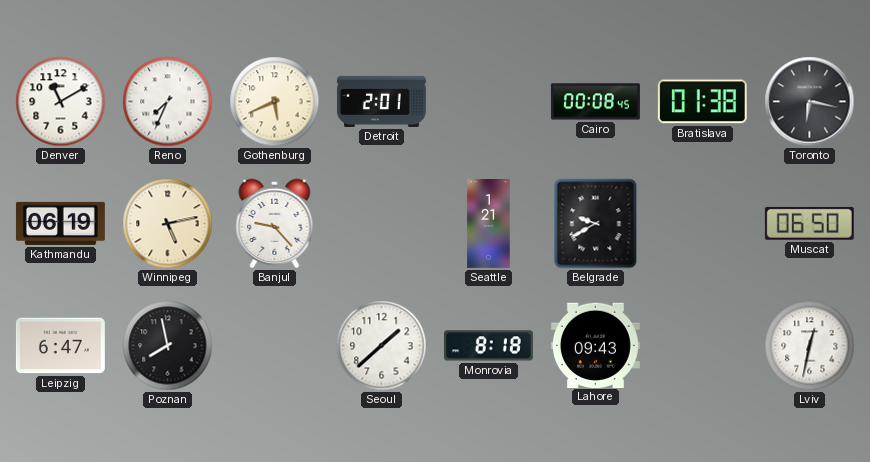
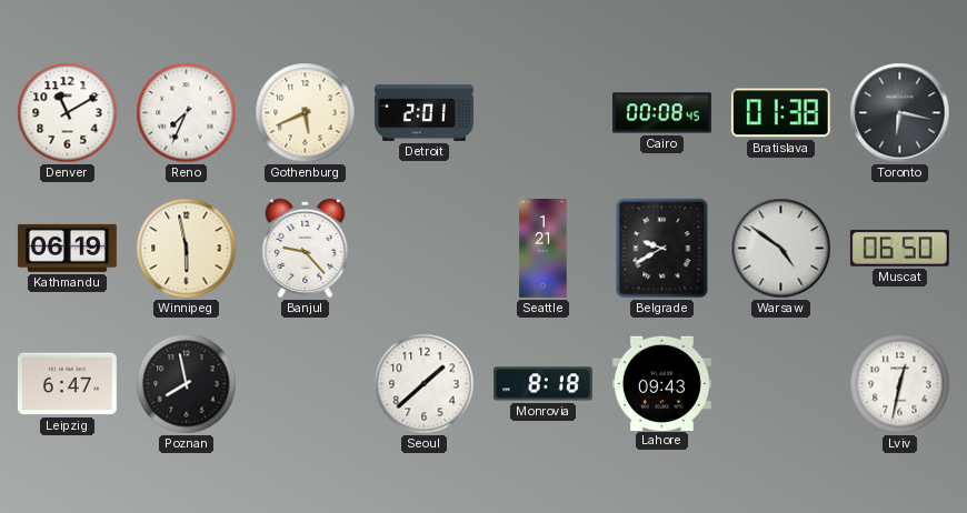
Winnipeg: 5:13 -> 5:58
Warsaw: none -> 4:51
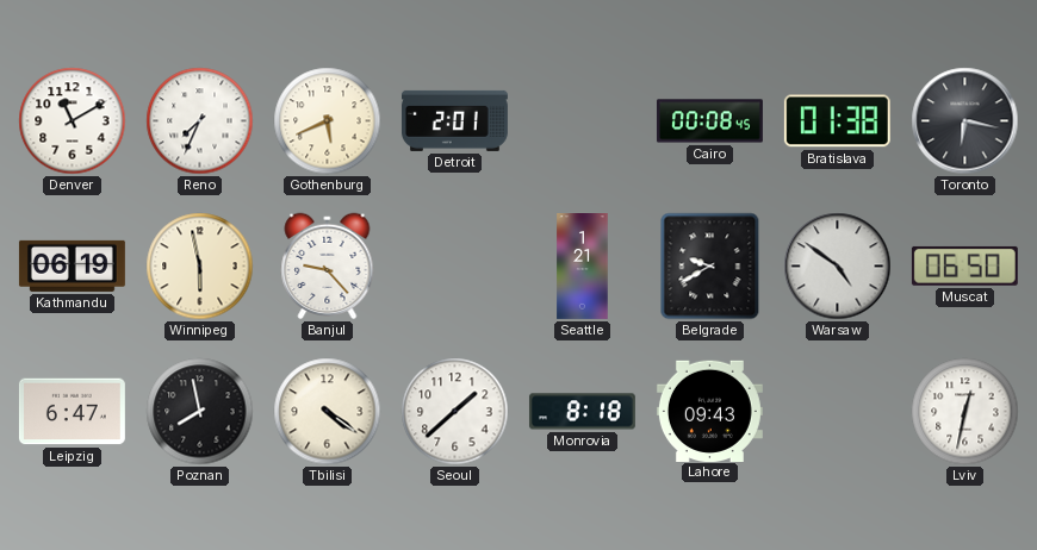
Tbilisi: none -> 4:21
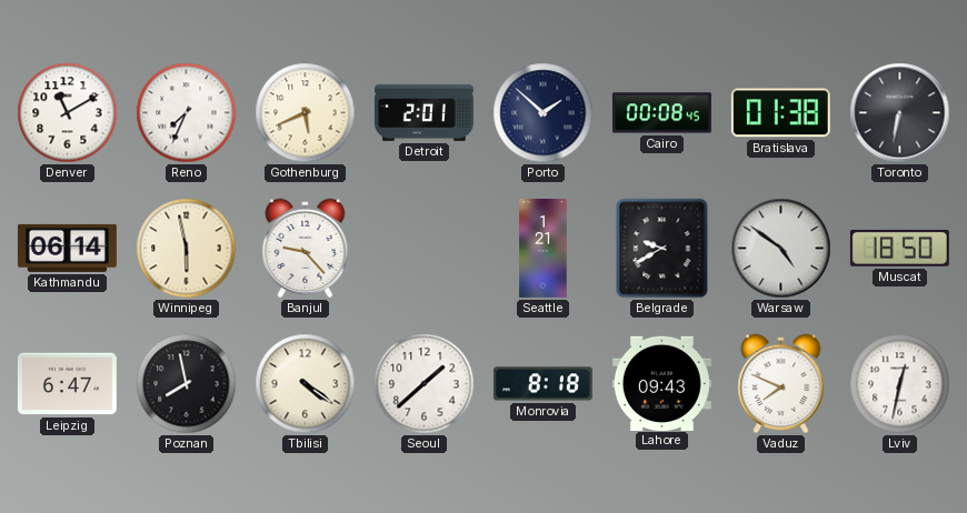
Porto: none -> 1:52
Toronto: 6:17 -> 6:32
Kathmandu: 06:19 -> 06:14
Muscat: 06:50 -> 18:50
Vaduz: none -> 7:49
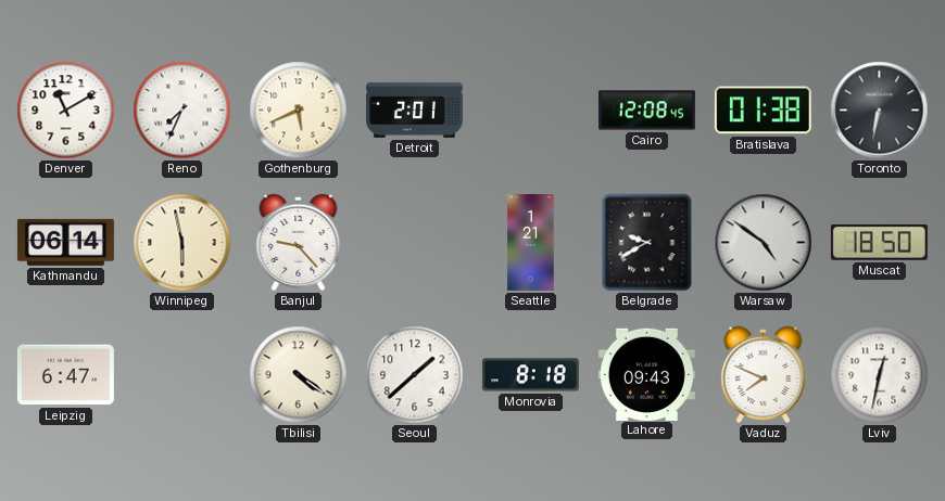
Porto: 1:52 -> none
Cairo: 00:08 -> 12:08
Poznan: 7:58 -> none
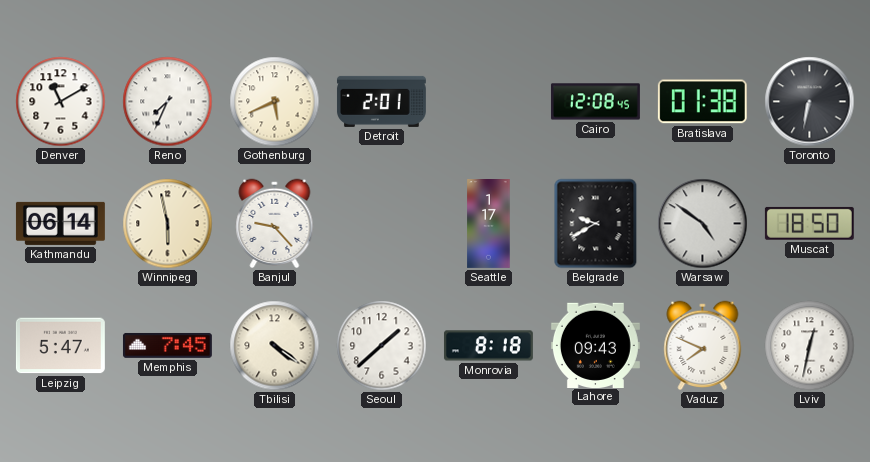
Seattle: 1:21 -> 1:17
Leipzig: 6:47 -> 5:47
Memphis: none -> 7:45
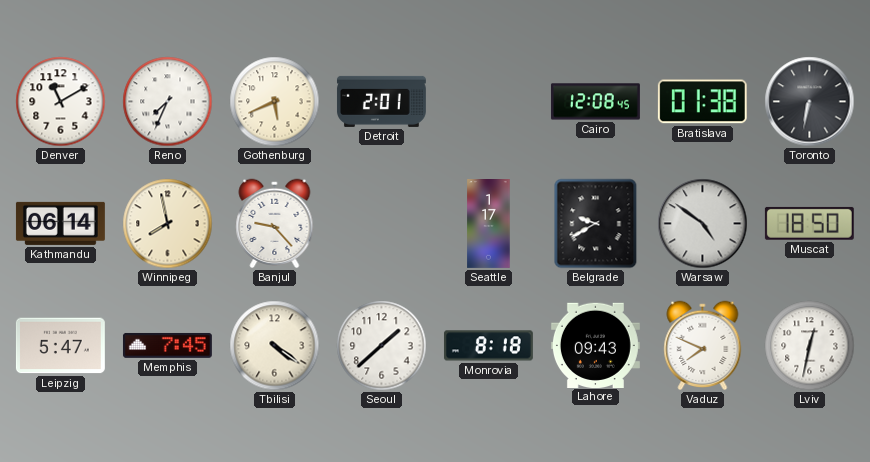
Winnipeg: 5:58 -> 7:58
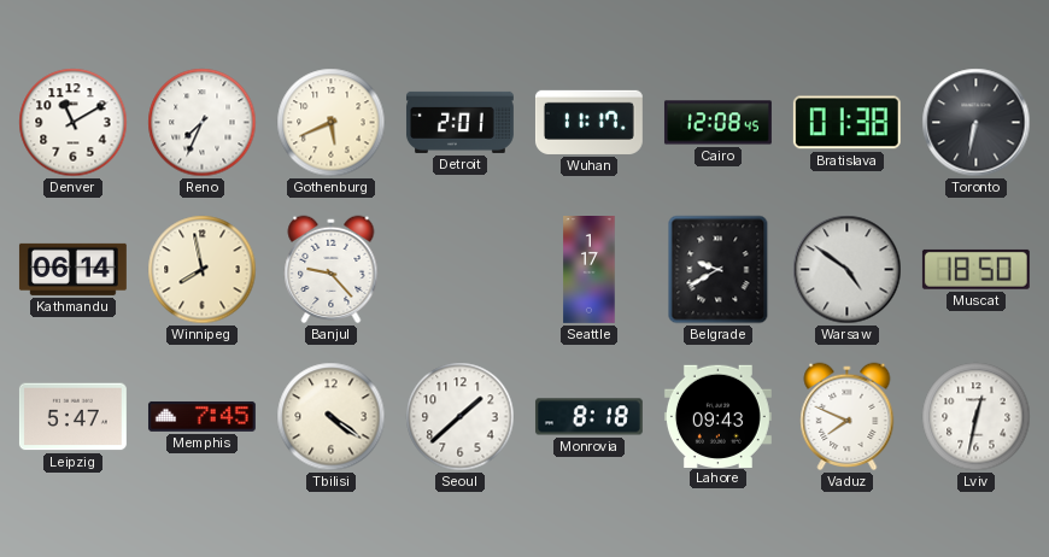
Wuhan: none -> 11:17
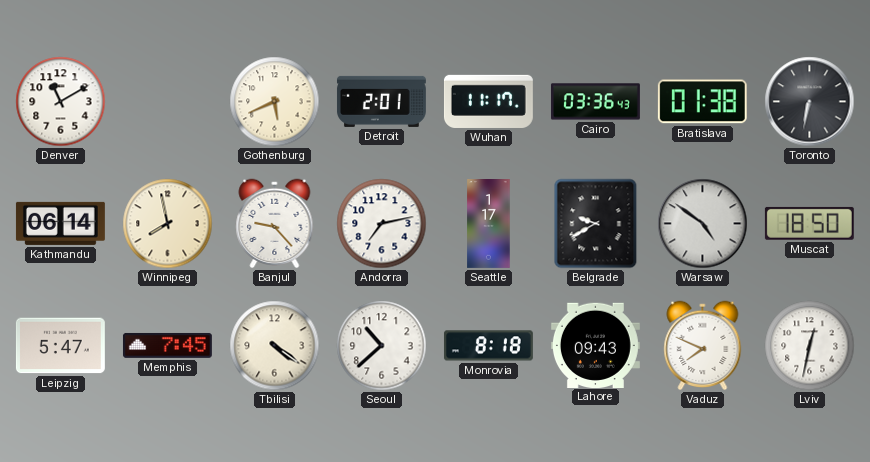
Reno: 7:34 -> none
Cairo: 12:08 -> 03:36
Andorra: none -> 7:13
Seoul: 1:38 -> 10:38
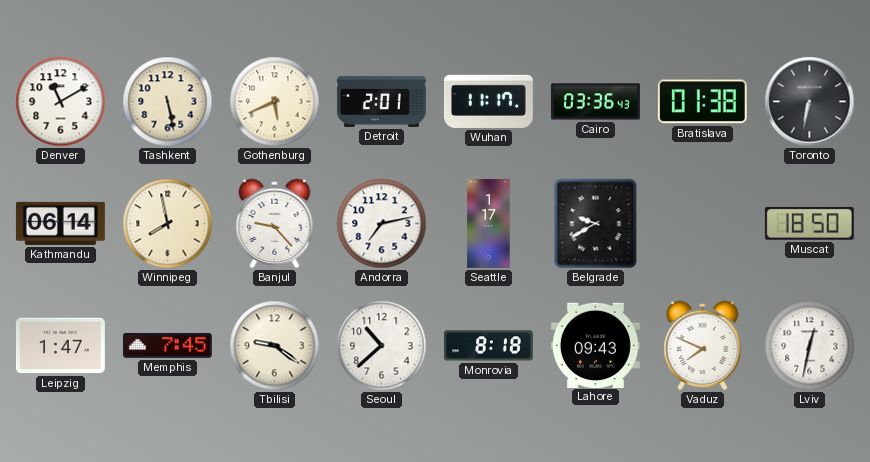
Tashkent: none -> 5:28
Warsaw: 4:51 -> none
Leipzig: 5:47 -> 1:47
Tbilisi: 4:21 -> 9:21
